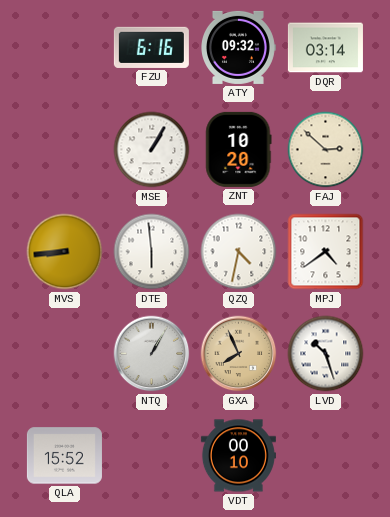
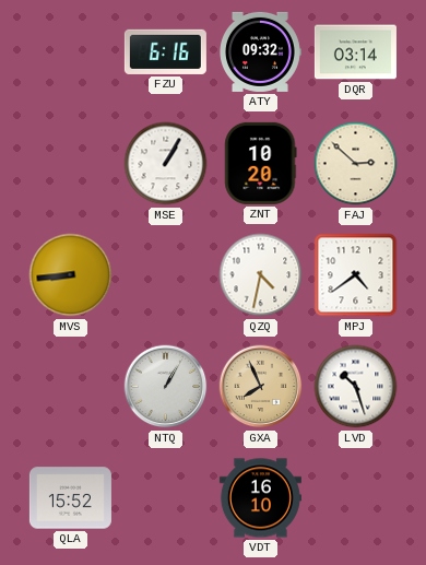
DTE: 5:59 -> none
VDT: 00:10 -> 16:10
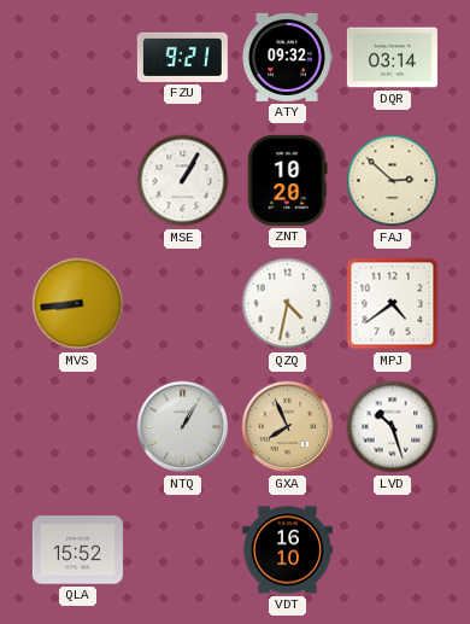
FZU: 6:16 -> 9:21
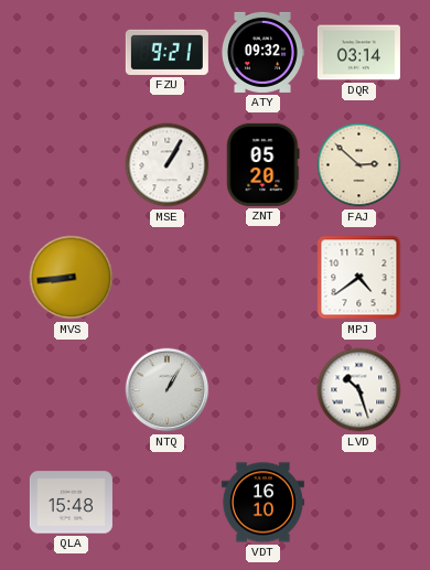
ZNT: 10:20 -> 05:20
QZQ: 4:32 -> none
GXA: 7:56 -> none
QLA: 15:52 -> 15:48
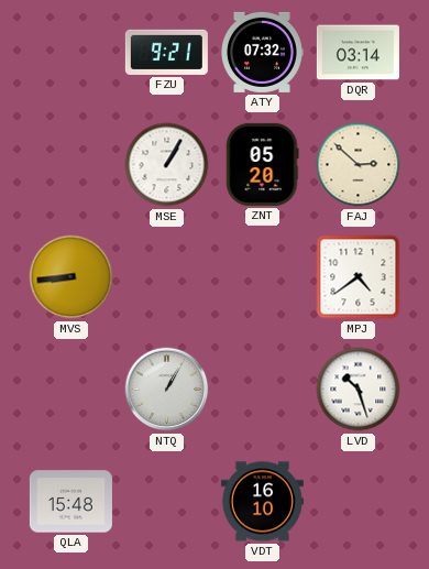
ATY: 09:32 -> 07:32
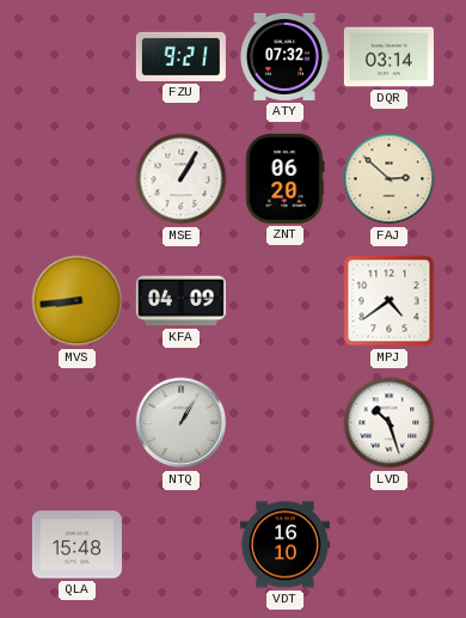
ZNT: 05:20 -> 06:20
KFA: none -> 04:09
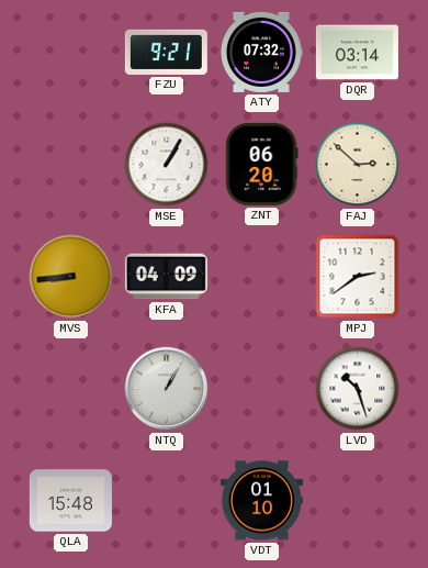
MPJ: 4:39 -> 2:39
VDT: 16:10 -> 01:10
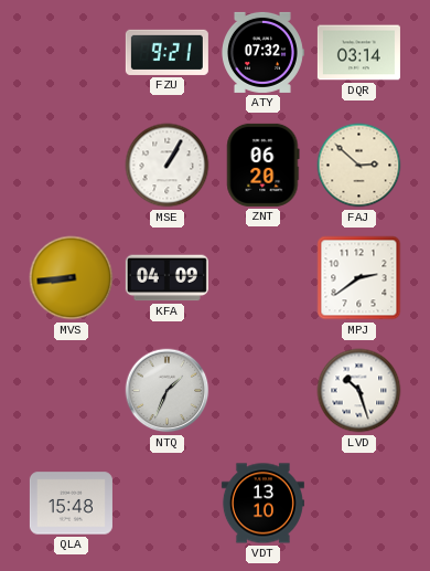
NTQ: 1:05 -> 1:34
VDT: 01:10 -> 13:10
